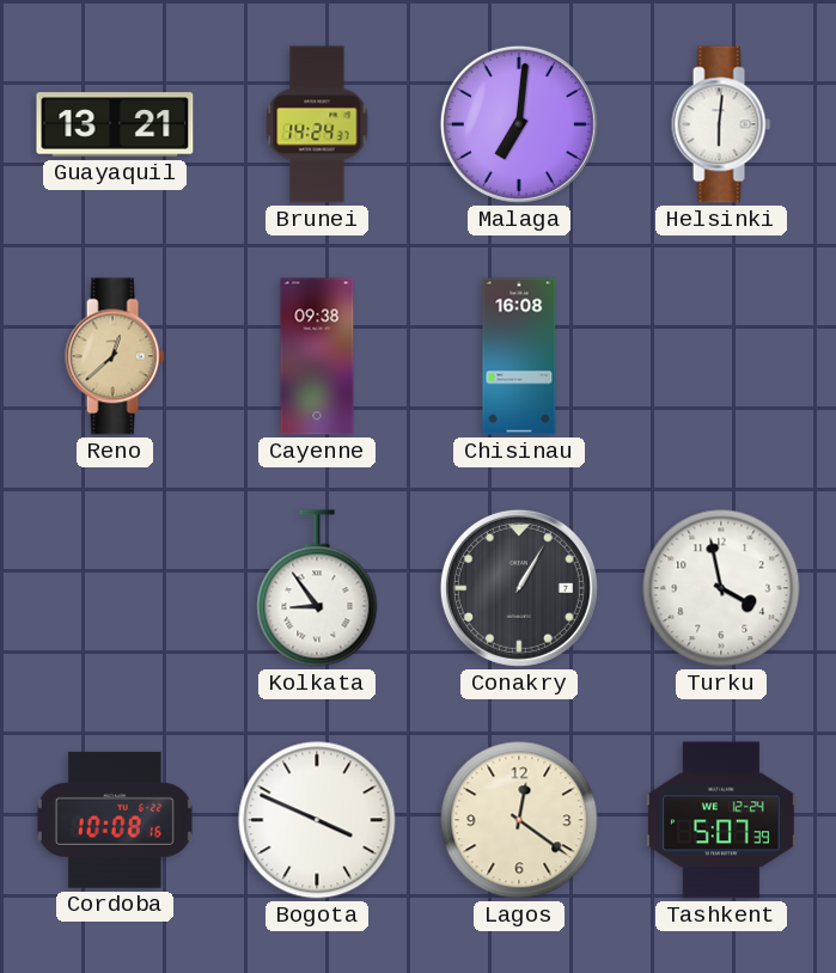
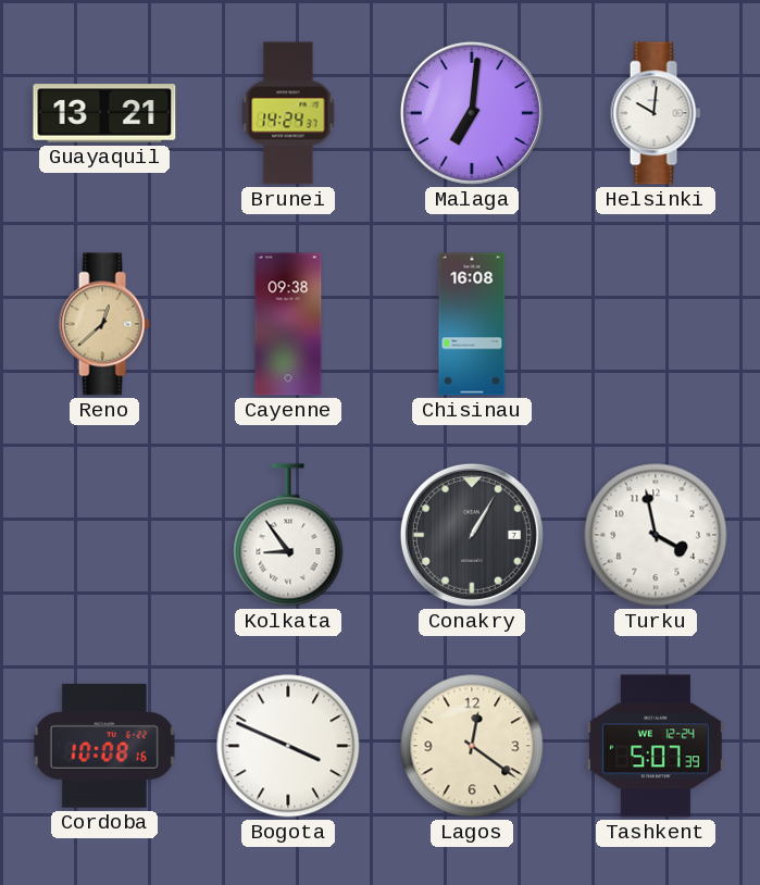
Helsinki: 6:01 -> 10:01
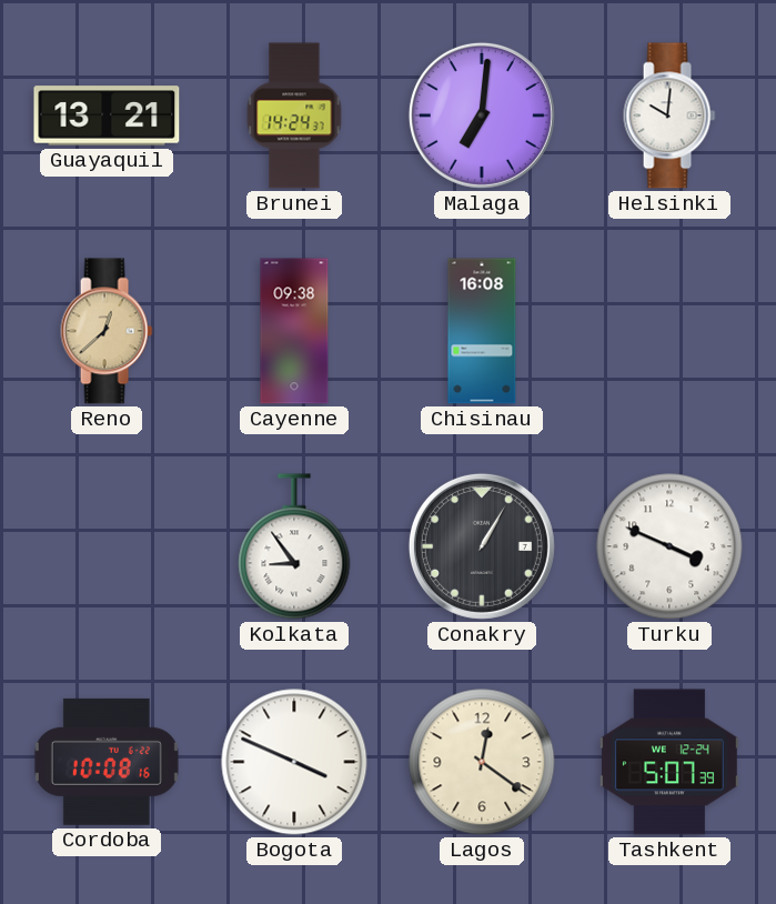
Turku: 3:58 -> 3:49
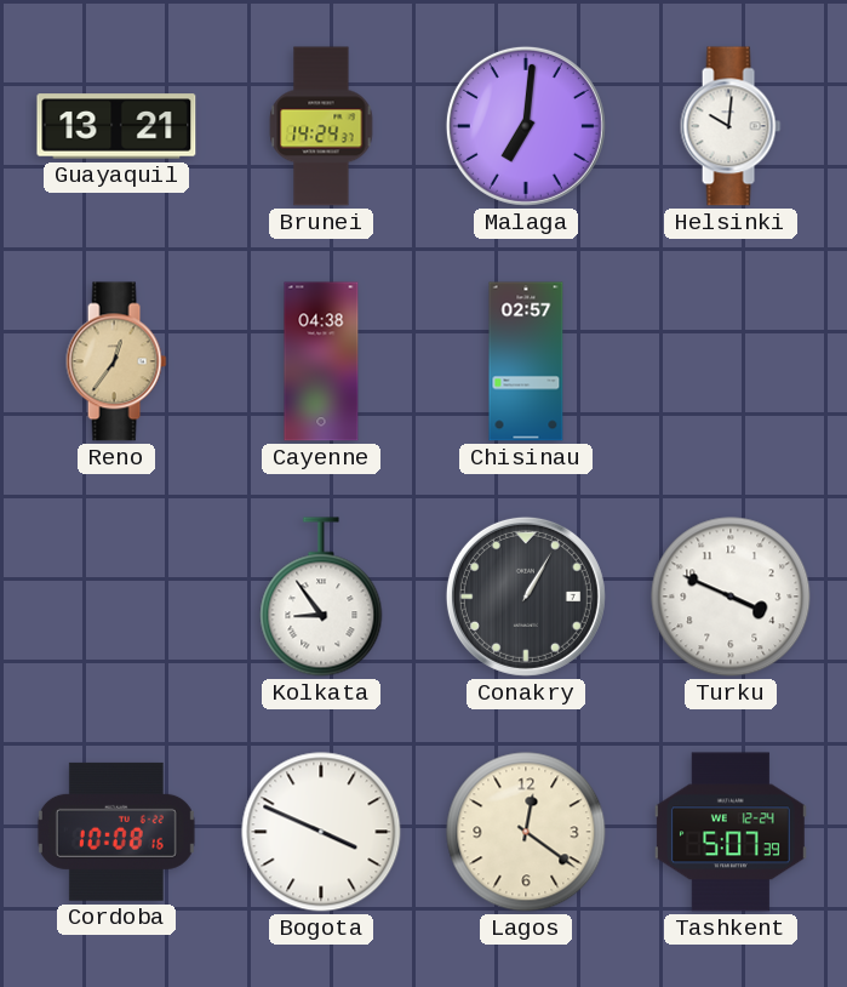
Reno: 12:38 -> 12:36
Cayenne: 09:38 -> 04:38
Chisinau: 16:08 -> 02:57
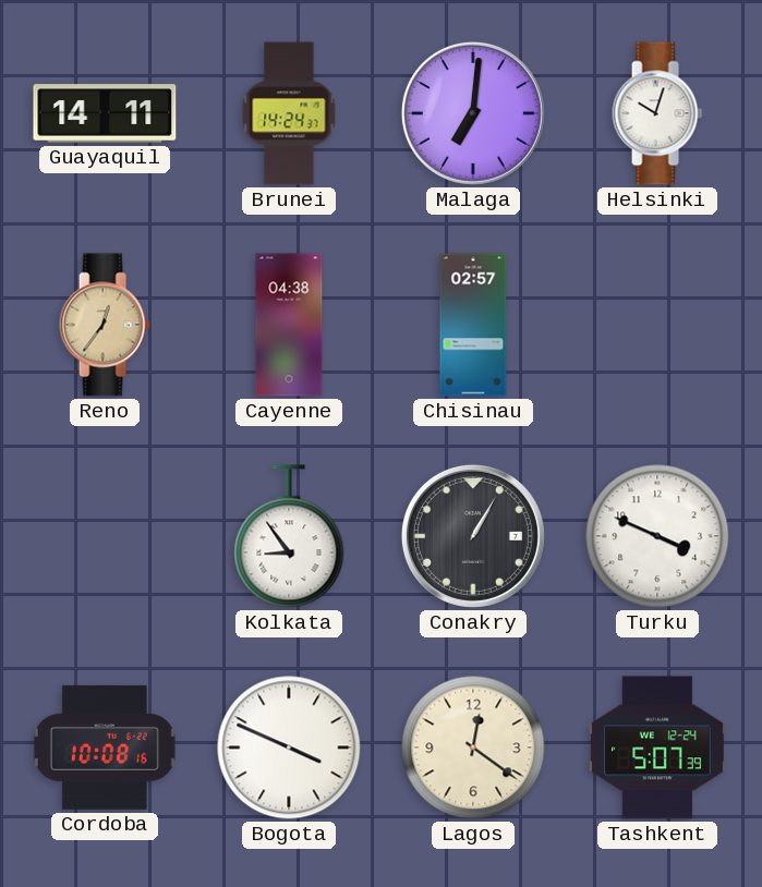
Guayaquil: 13:21 -> 14:11
Helsinki: 10:01 -> 10:03
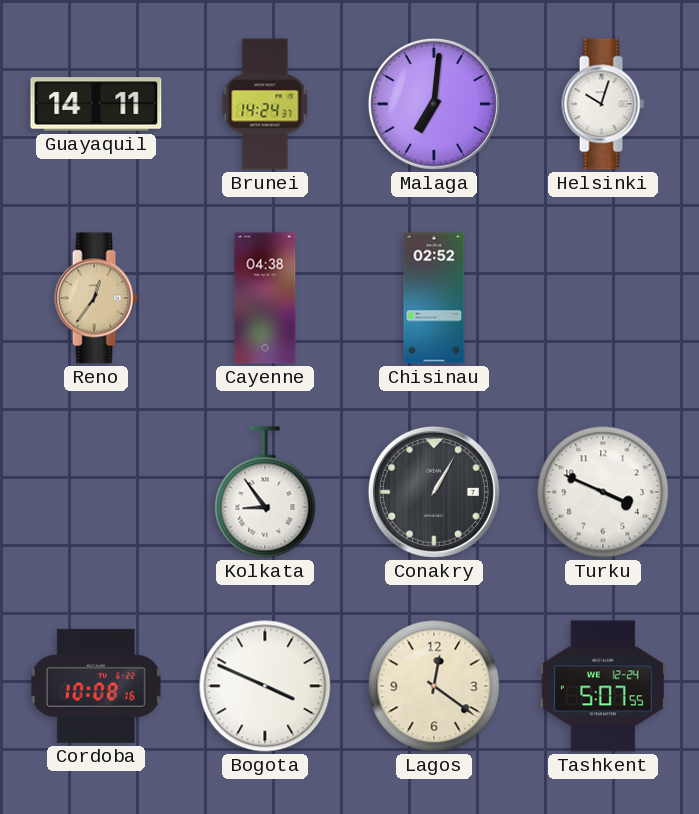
Chisinau: 02:57 -> 02:52
Tashkent: 5:07:39 -> 5:07:55
